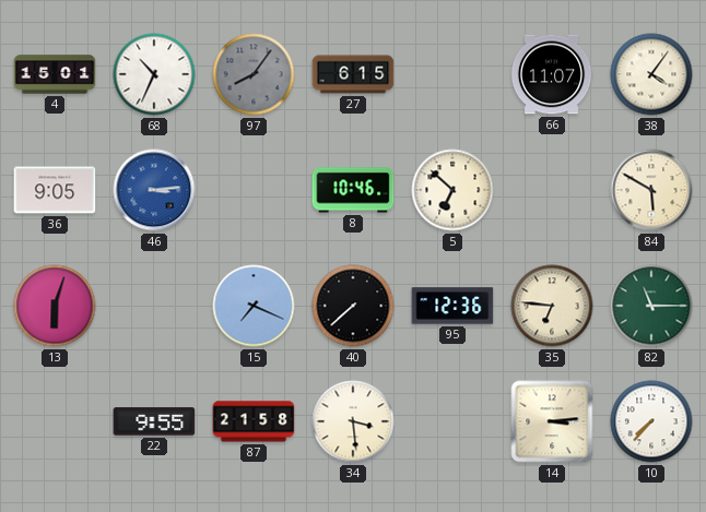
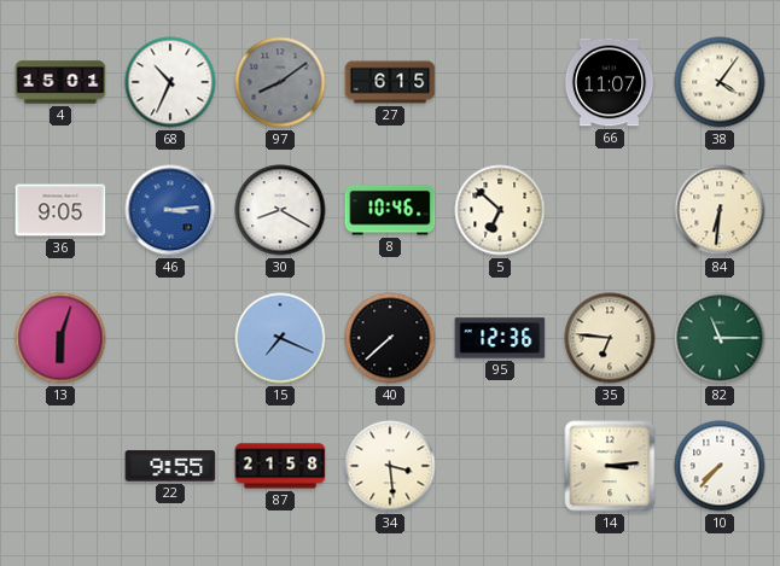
97: 8:06 -> 8:09
30: none -> 8:20
84: 5:50 -> 6:31
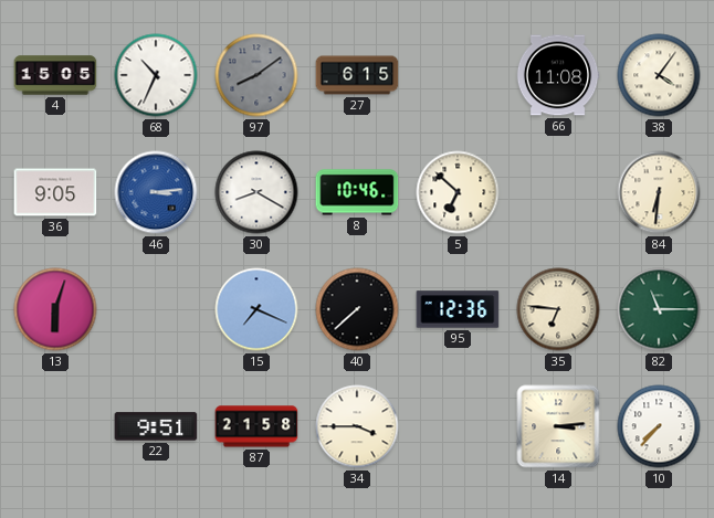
4: 15:01 -> 15:05
66: 11:07 -> 11:08
22: 9:55 -> 9:51
34: 3:29 -> 3:45
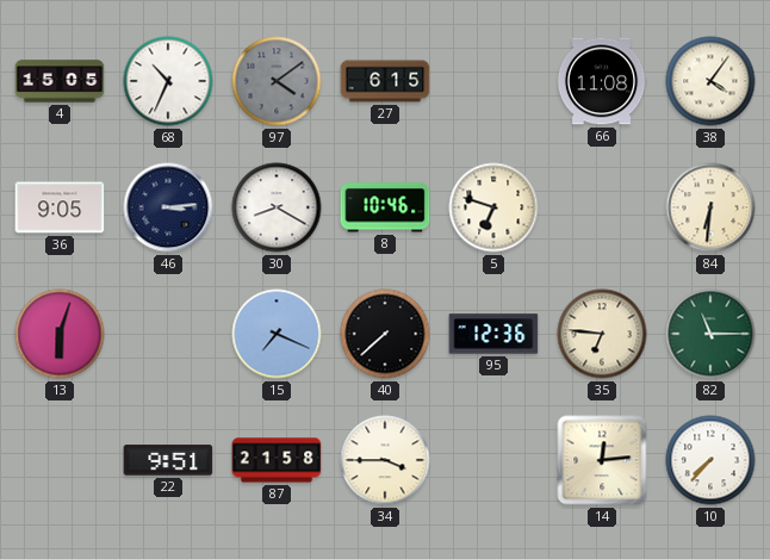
97: 8:09 -> 4:09
46 dial: blue -> navy
5: 6:52 -> 6:48
14: 3:14 -> 12:14
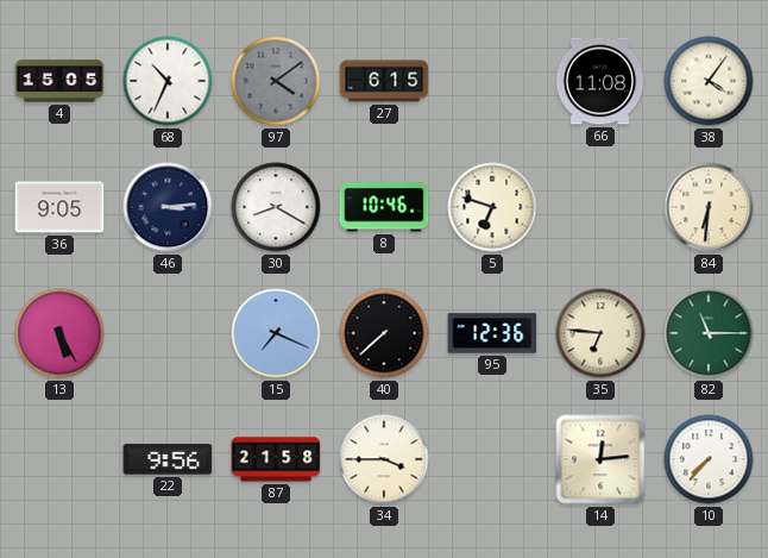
13: 6:03 -> 5:25
22: 9:51 -> 9:56
